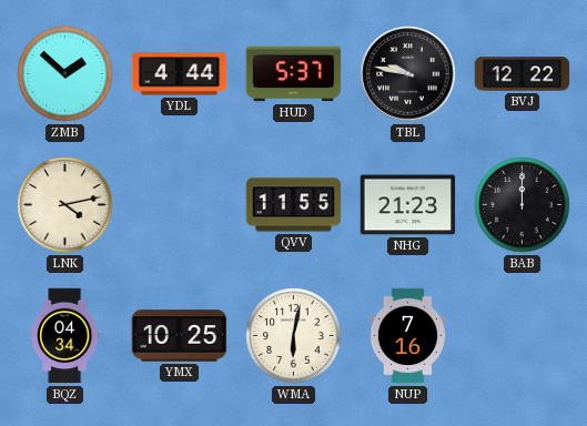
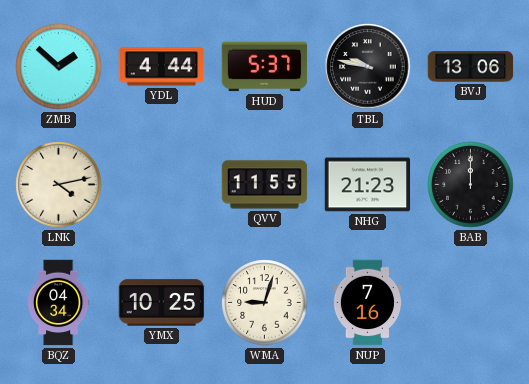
BVJ: 12:22 -> 13:06
WMA: 6:02 -> 9:03
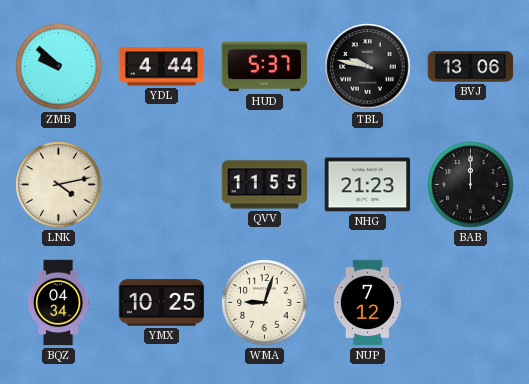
ZMB: 1:52 -> 9:52
NUP: 7:16 -> 7:12
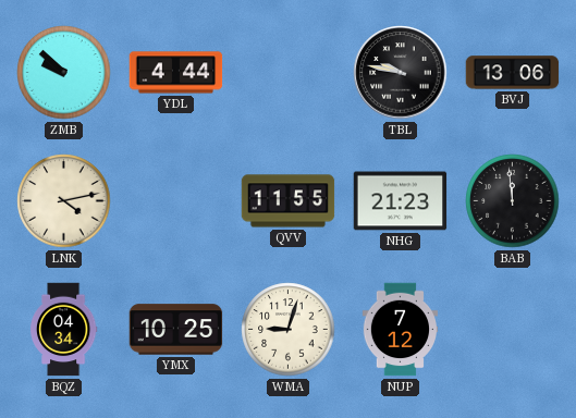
HUD: 5:37 -> none
BAB: 12:00 -> 11:59
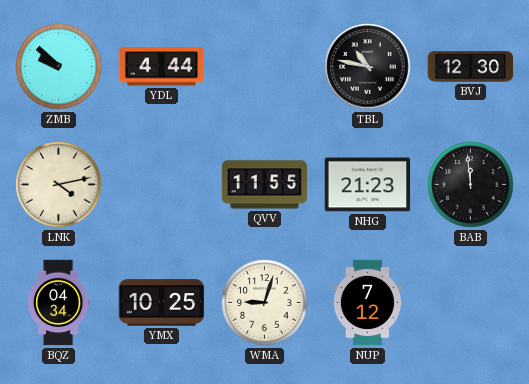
TBL: 9:47 -> 10:47
BVJ: 13:06 -> 12:30
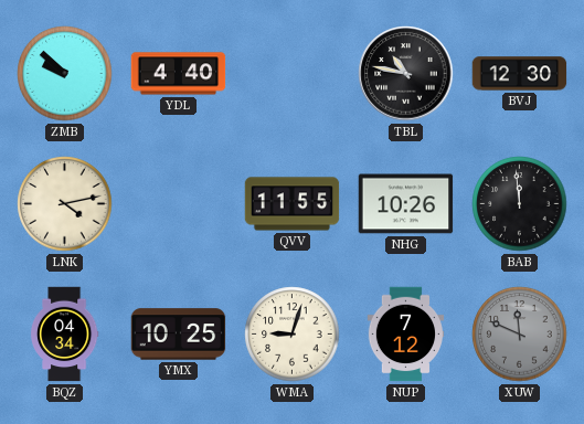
YDL: 4:44 -> 4:40
NHG: 21:23 -> 10:26
XUW: none -> 11:49
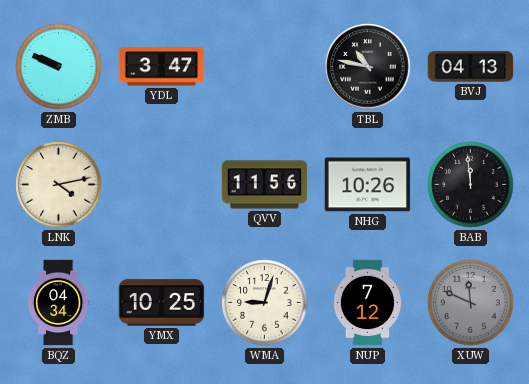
ZMB: 9:52 -> 9:49
YDL: 4:40 -> 3:47
BVJ: 12:30 -> 04:13
QVV: 11:55 -> 11:56
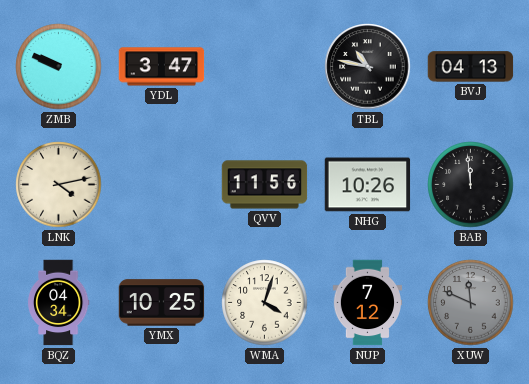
WMA: 9:03 -> 4:03
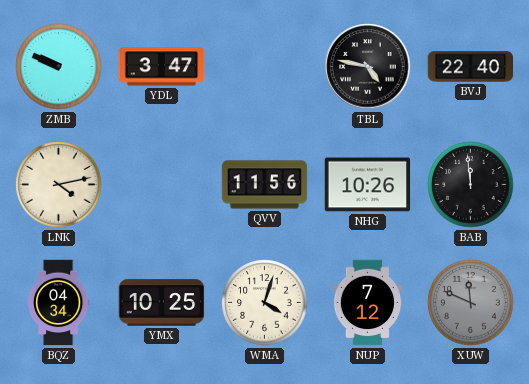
TBL: 10:47 -> 4:47
BVJ: 04:13 -> 22:40
